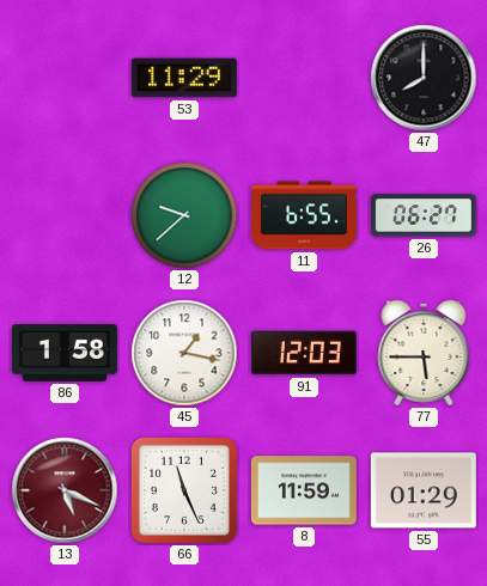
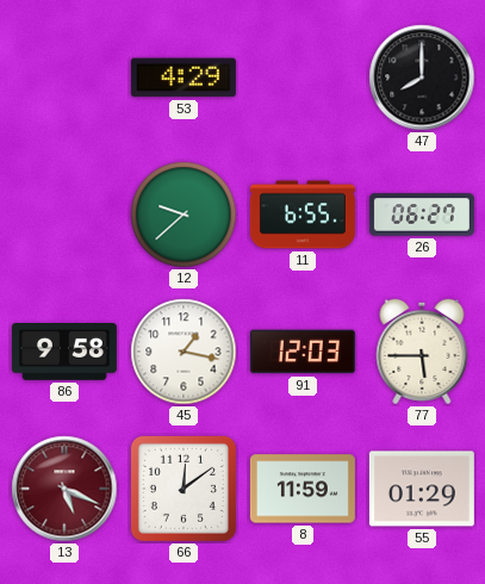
53: 11:29 -> 4:29
86: 1:58 -> 9:58
66: 11:26 -> 12:09
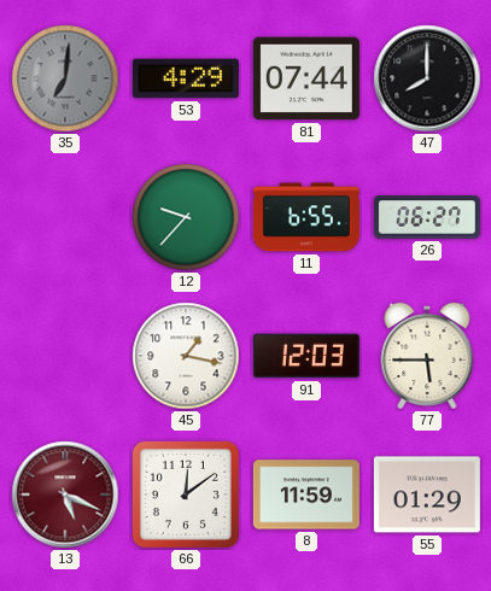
35: none -> 7:01
81: none -> 07:44
12: 9:38 -> 9:37
86: 9:58 -> none
